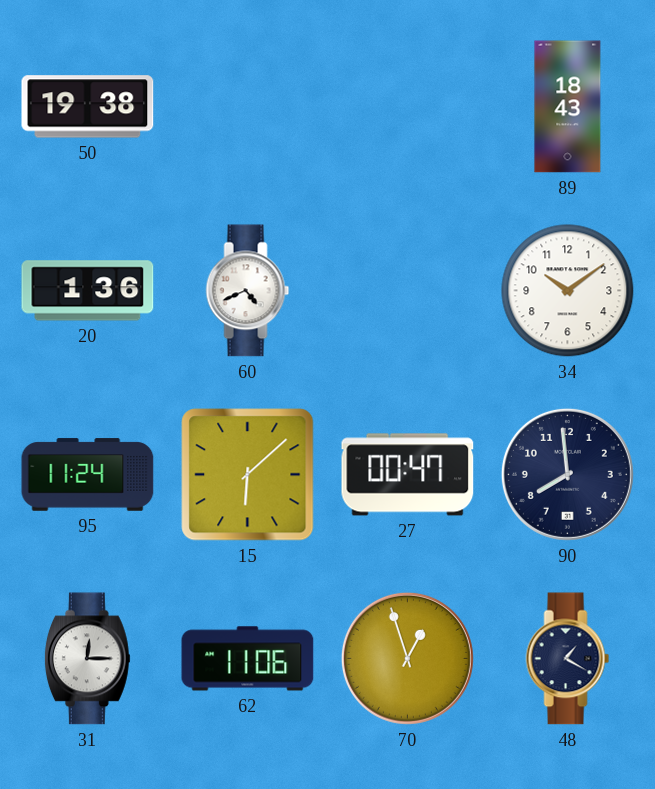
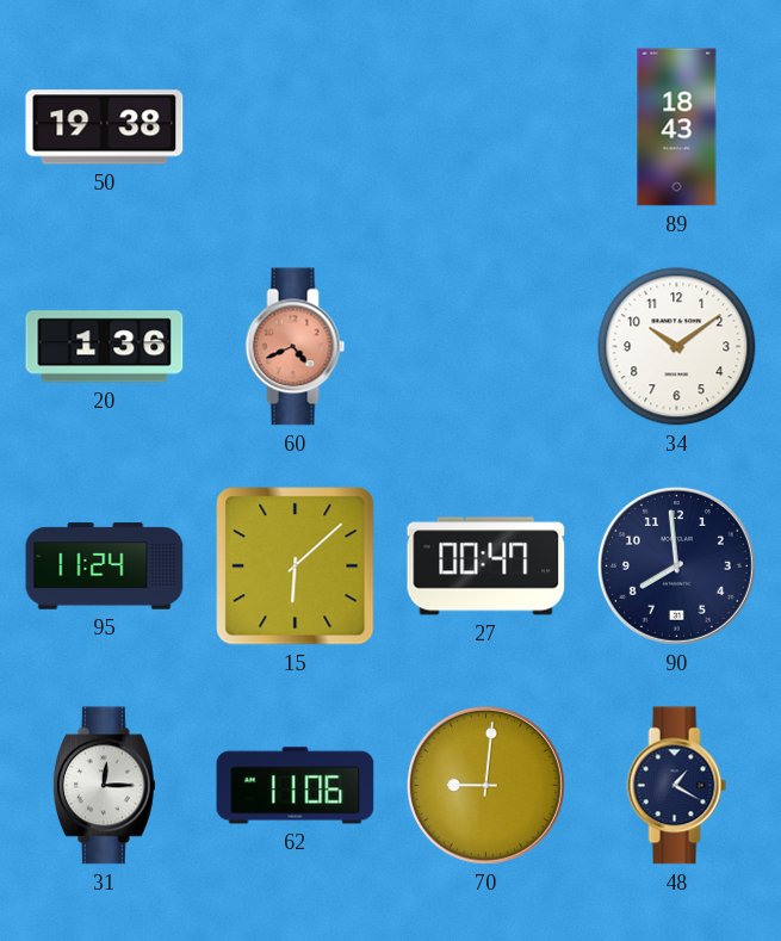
60 dial: white -> salmon
70: 12:57 -> 9:01
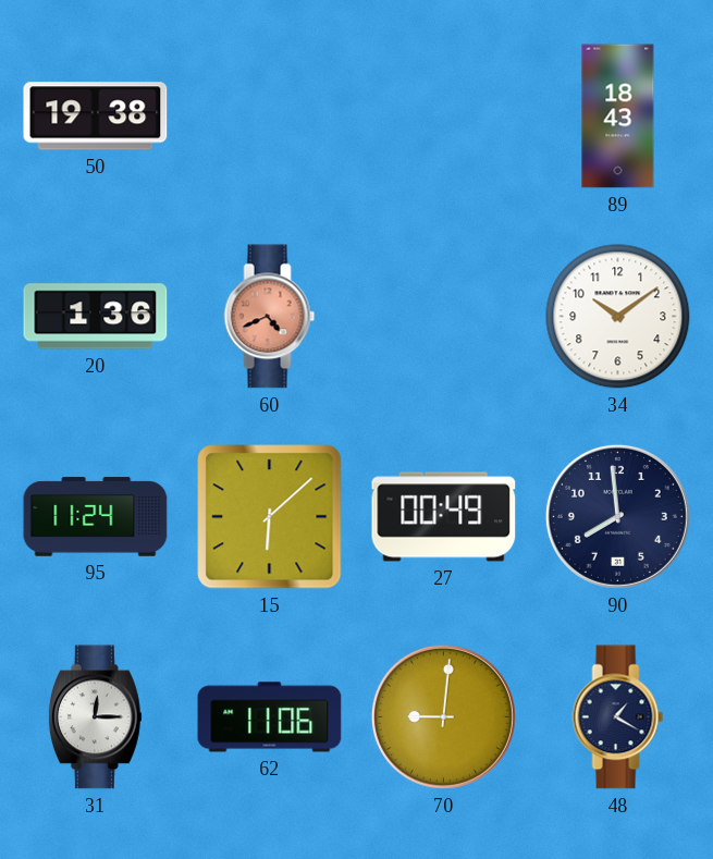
27: 00:47 -> 00:49
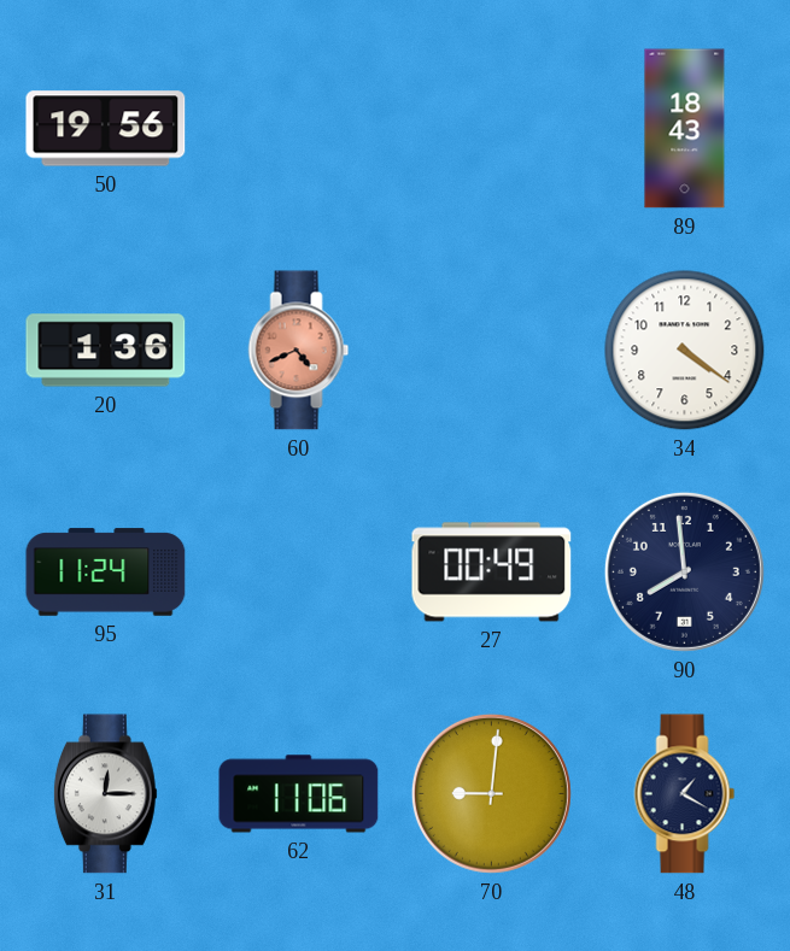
50: 19:38 -> 19:56
34: 10:09 -> 4:21
15: 6:08 -> none
